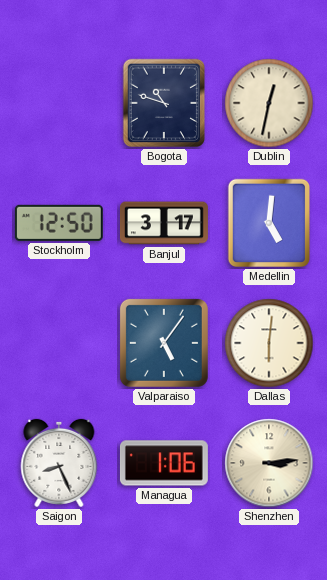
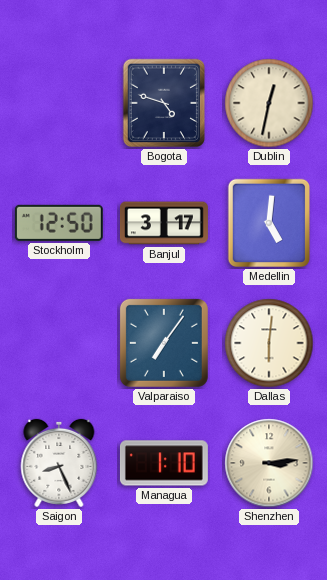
Bogota: 10:48 -> 4:48
Valparaiso: 5:06 -> 7:06
Managua: 1:06 -> 1:10
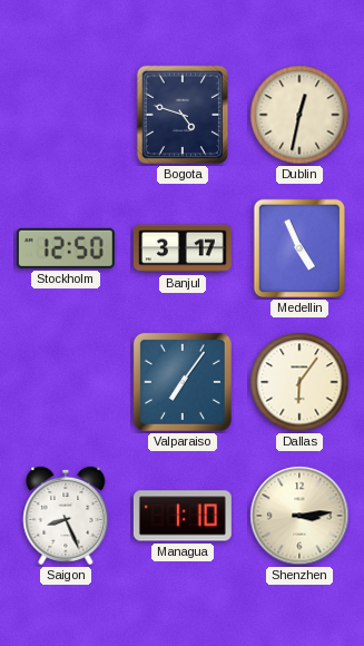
Medellin: 5:01 -> 4:56
Dallas: 6:01 -> 6:06
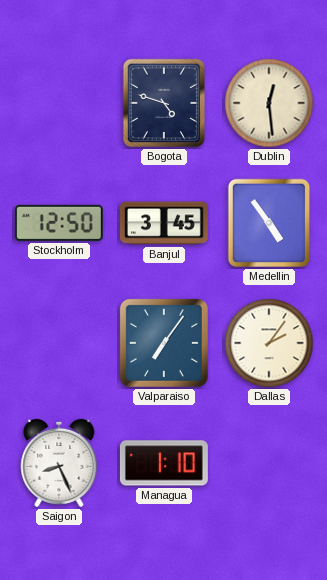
Dublin: 12:32 -> 12:29
Banjul: 3:17 -> 3:45
Medellin: 4:56 -> 4:54
Dallas: 6:06 -> 2:06
Shenzhen: 3:14 -> none
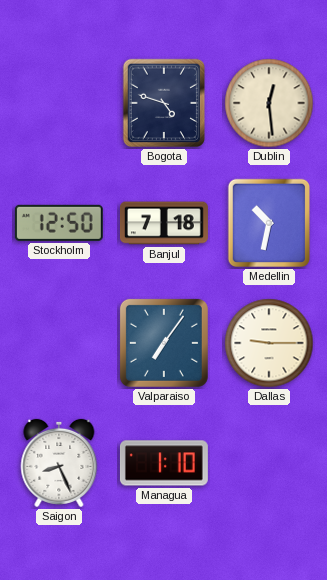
Banjul: 3:45 -> 7:18
Medellin: 4:54 -> 10:32
Dallas: 2:06 -> 9:15
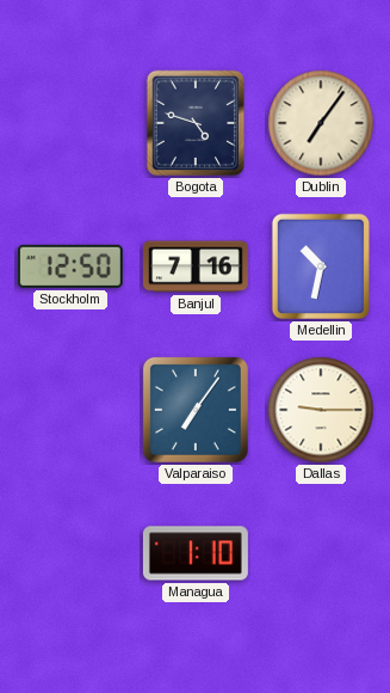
Dublin: 12:29 -> 7:06
Banjul: 7:18 -> 7:16
Saigon: 8:26 -> none
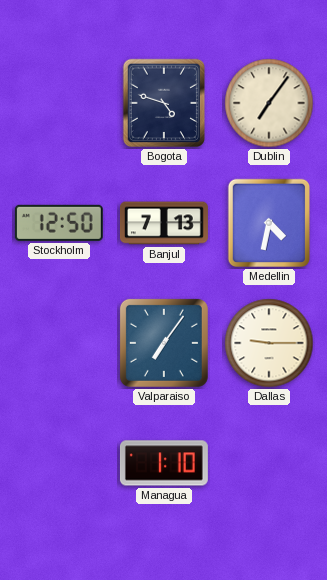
Banjul: 7:16 -> 7:13
Medellin: 10:32 -> 4:32
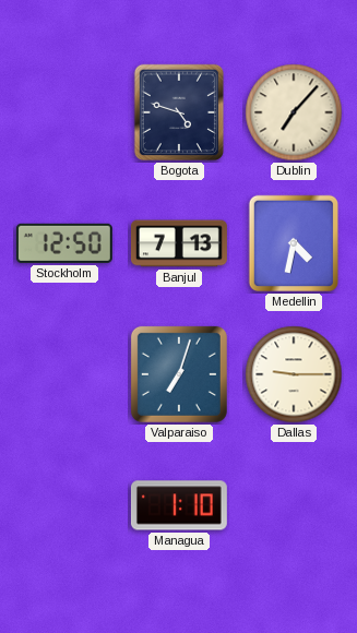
Dublin: 7:06 -> 7:07
Valparaiso: 7:06 -> 7:03
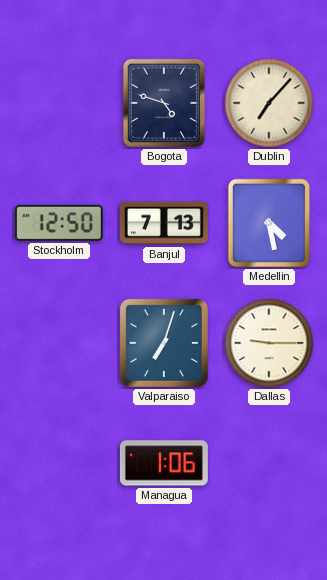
Medellin: 4:32 -> 4:28
Managua: 1:10 -> 1:06
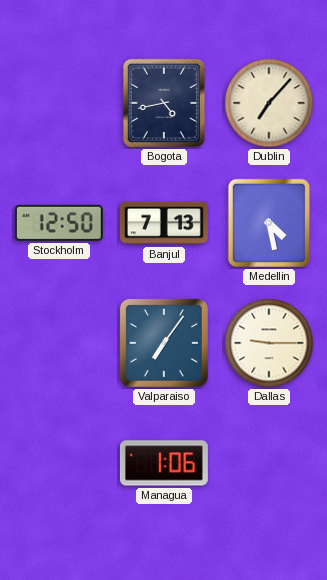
Bogota: 4:48 -> 4:43
Valparaiso: 7:03 -> 7:06
